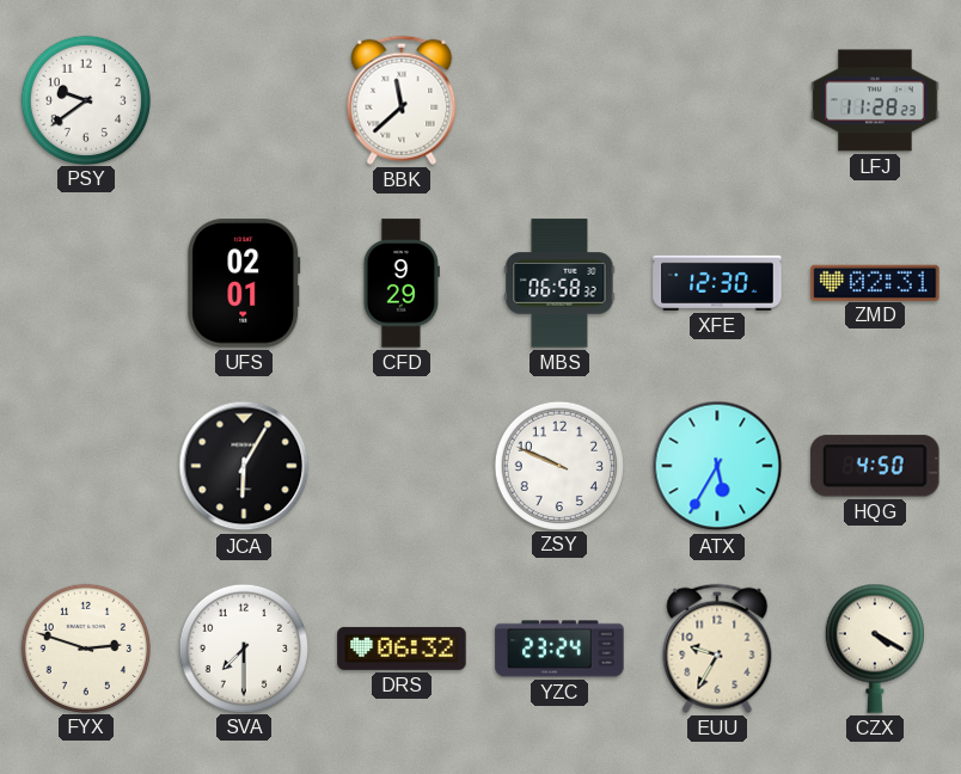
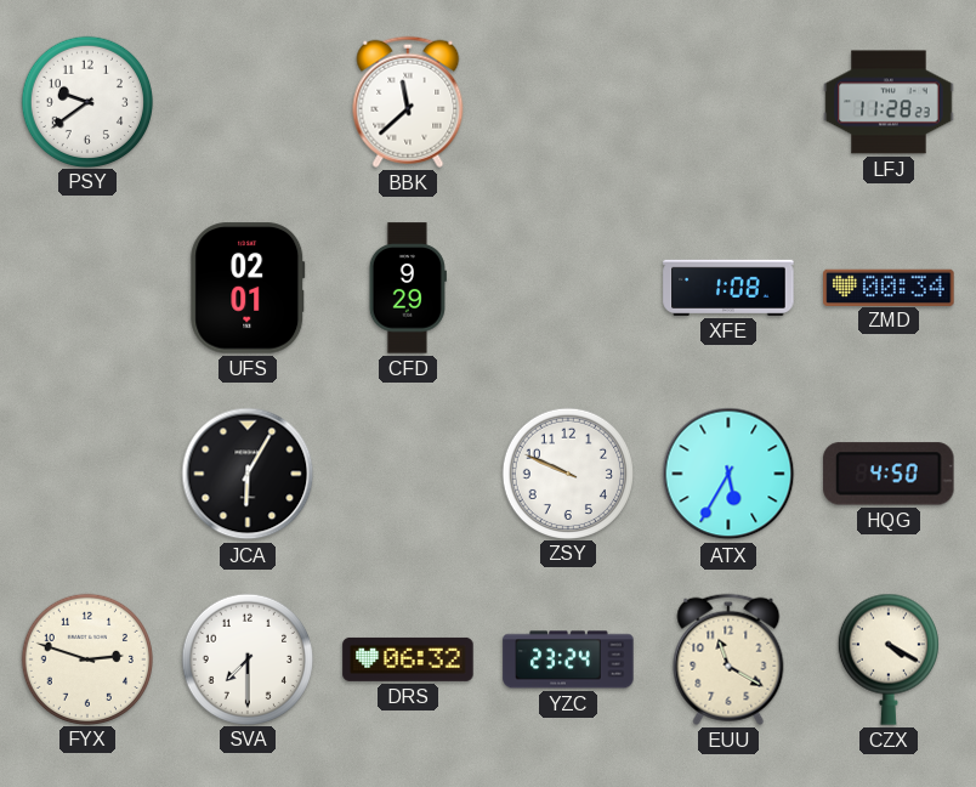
MBS: 06:58 -> none
XFE: 12:30 -> 1:08
ZMD: 02:31 -> 00:34
EUU: 9:35 -> 11:20
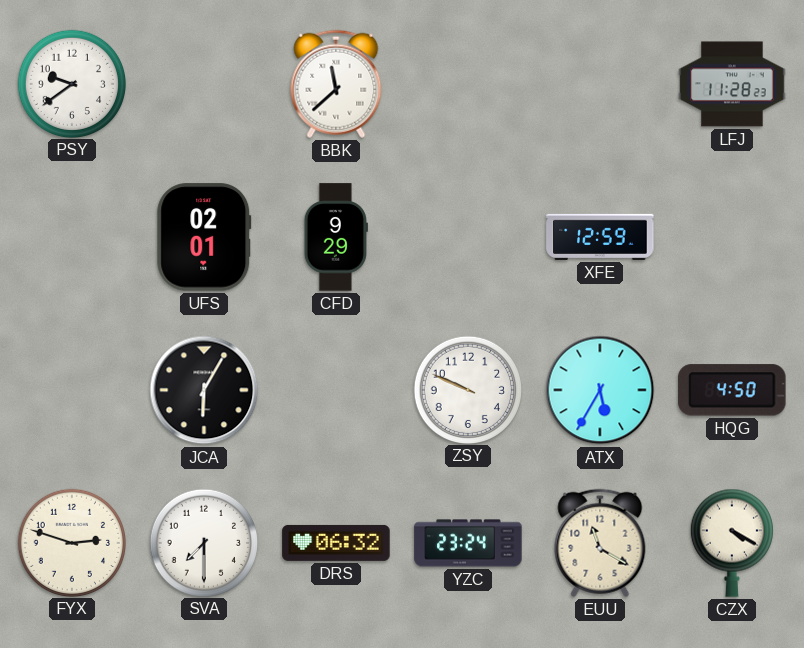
XFE: 1:08 -> 12:59
ZMD: 00:34 -> none
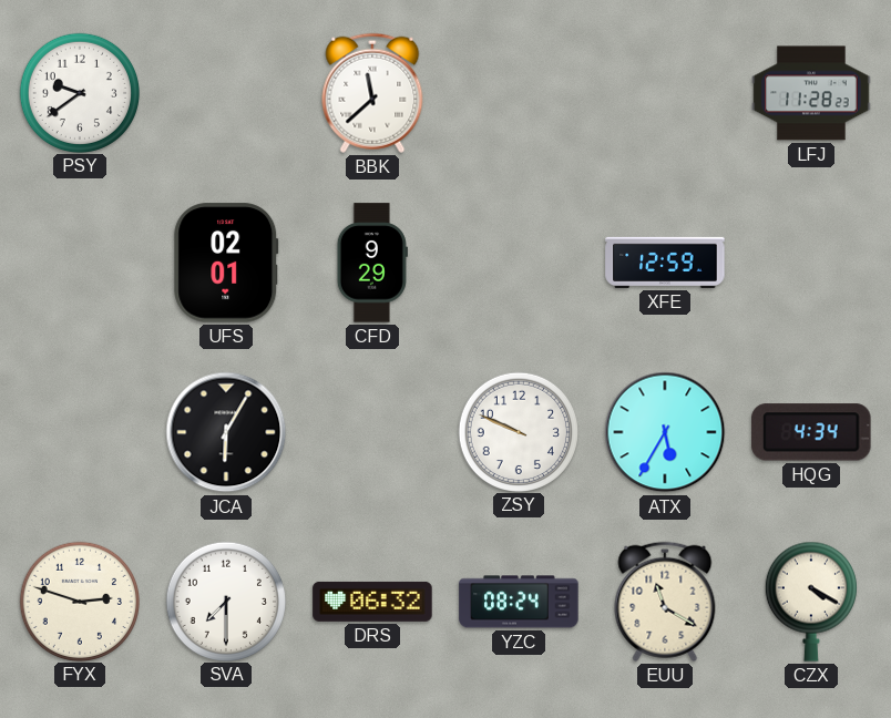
HQG: 4:50 -> 4:34
YZC: 23:24 -> 08:24
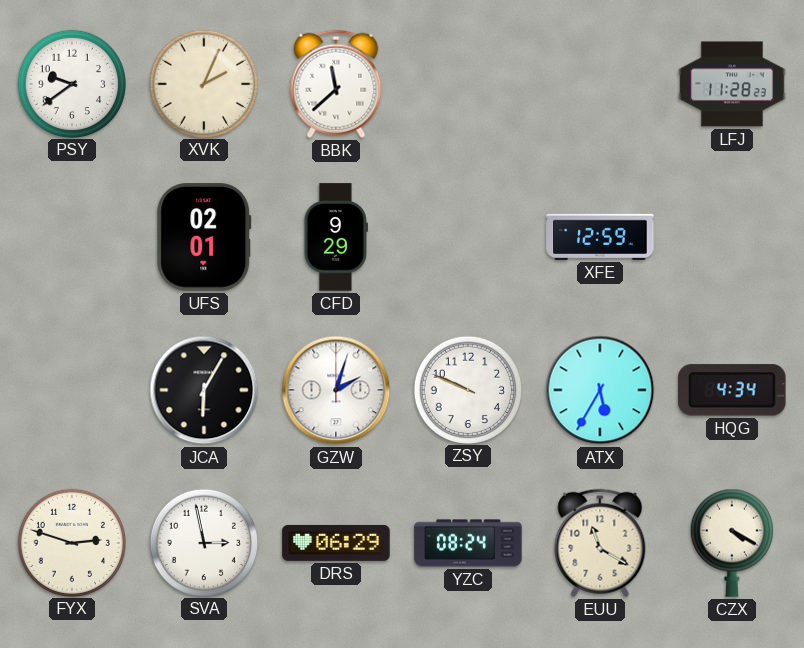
XVK: none -> 2:04
GZW: none -> 2:03
SVA: 7:30 -> 2:58
DRS: 06:32 -> 06:29
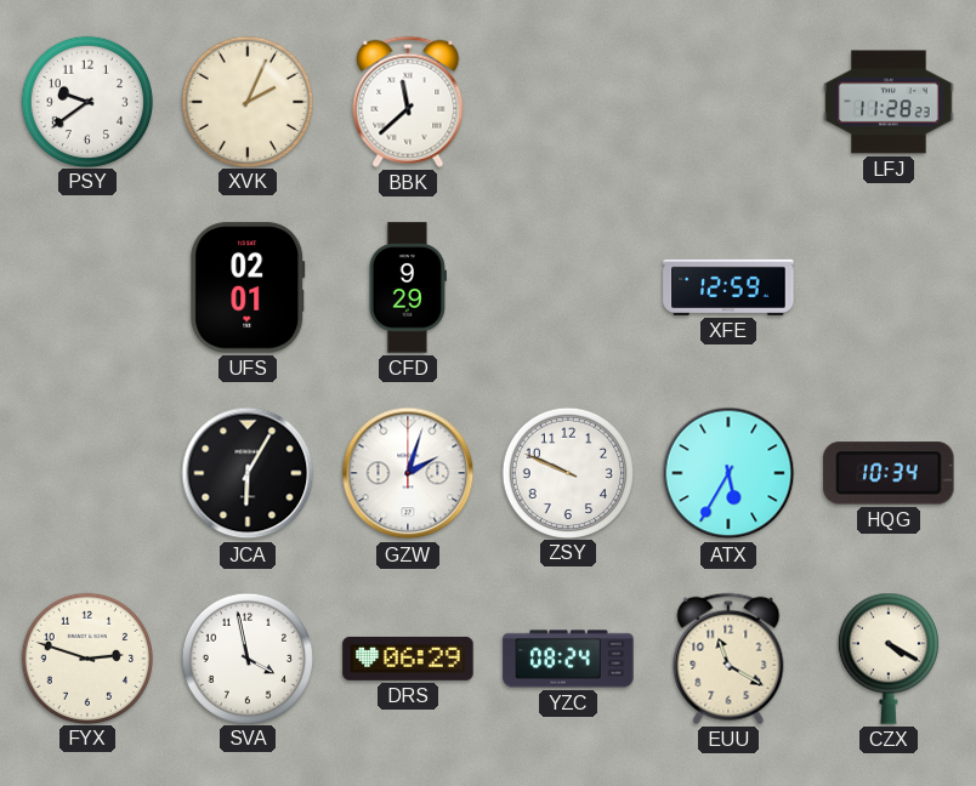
HQG: 4:34 -> 10:34
SVA: 2:58 -> 3:58
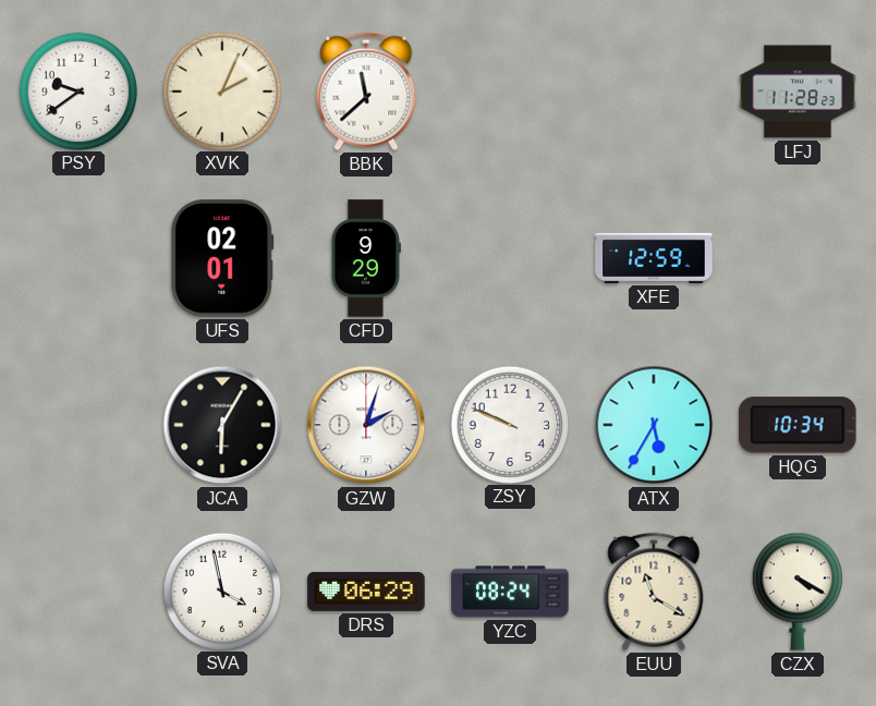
FYX: 2:48 -> none
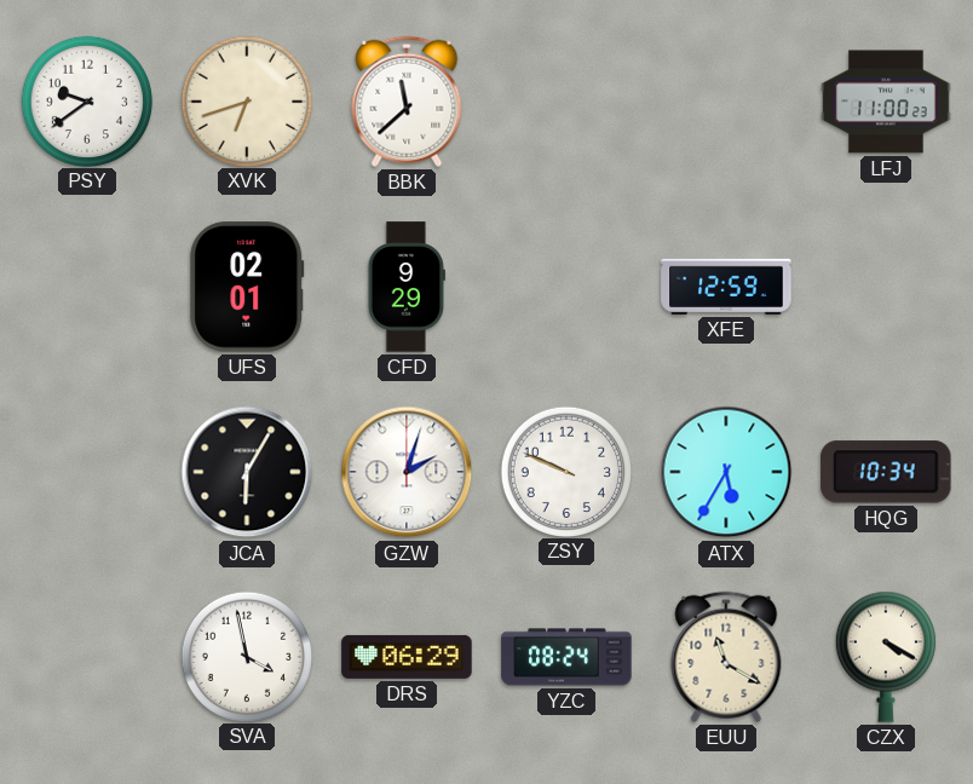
XVK: 2:04 -> 6:42
LFJ: 11:28 -> 11:00
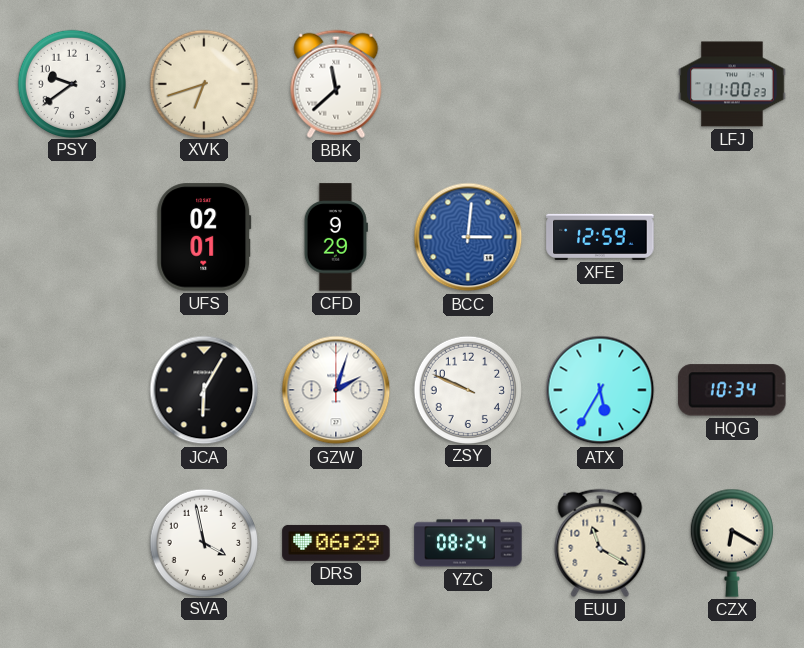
BCC: none -> 3:01
CZX: 4:20 -> 6:20
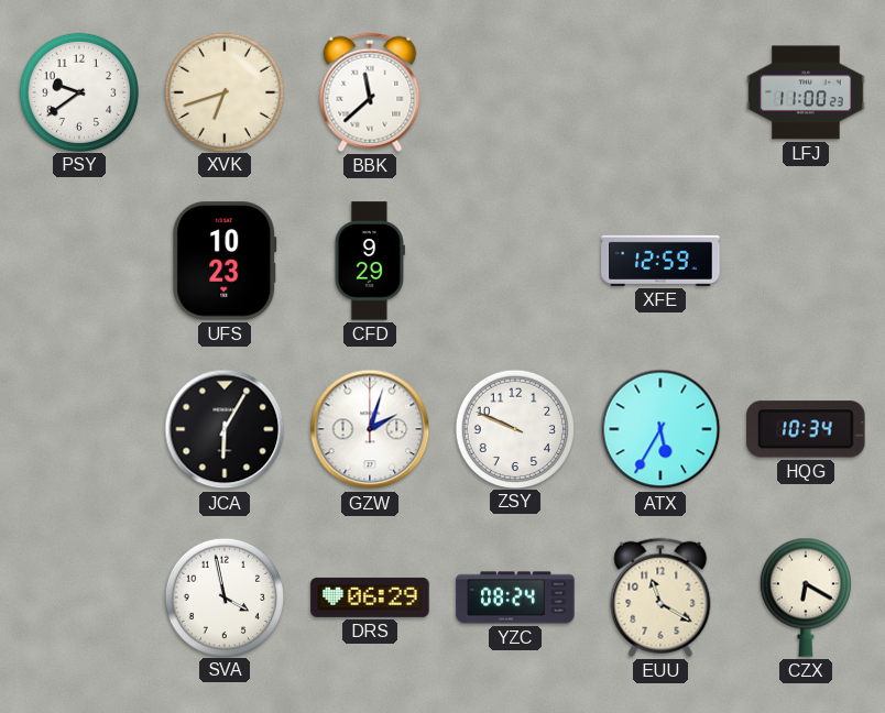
UFS: 02:01 -> 10:23
BCC: 3:01 -> none
